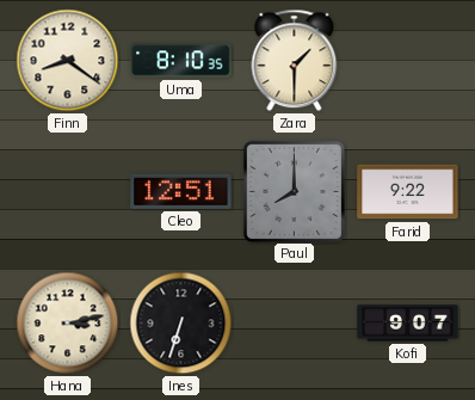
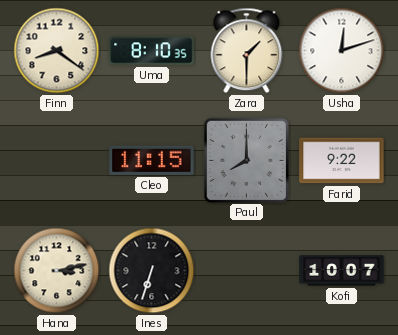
Usha: none -> 12:12
Cleo: 12:51 -> 11:15
Kofi: 9:07 -> 10:07
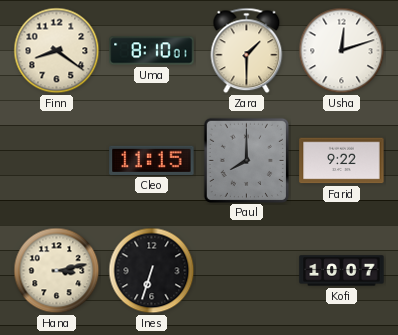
Uma: 8:10:35 -> 8:10:01
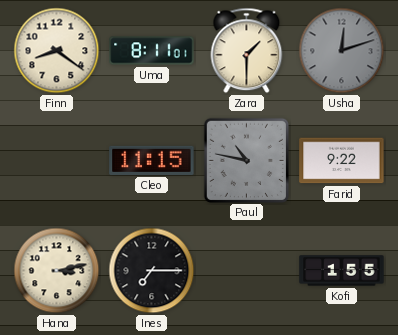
Uma: 8:10 -> 8:11
Usha dial: white -> grey
Paul: 8:00 -> 10:47
Ines: 6:33 -> 7:15
Kofi: 10:07 -> 1:55
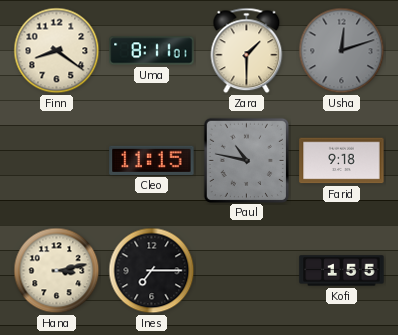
Farid: 9:22 -> 9:18
